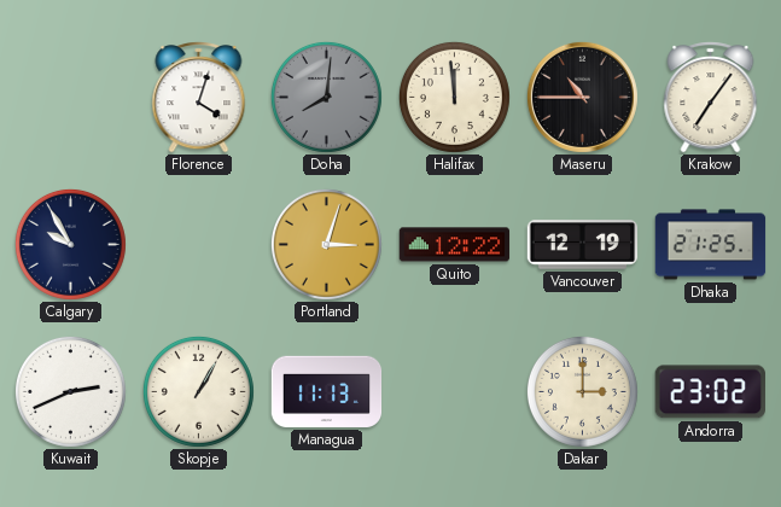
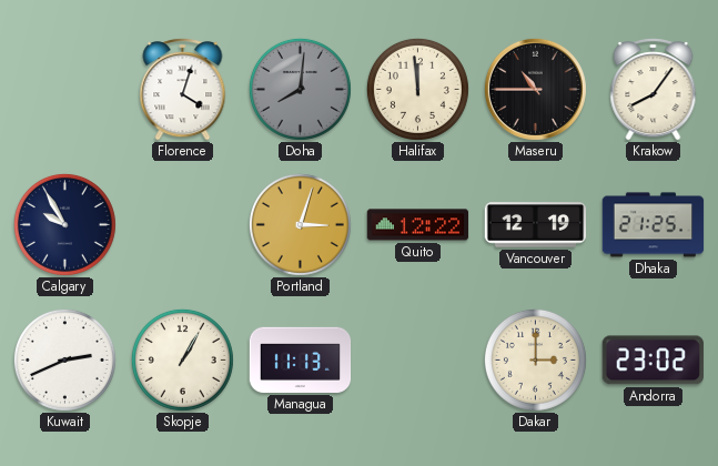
Krakow: 7:06 -> 8:06
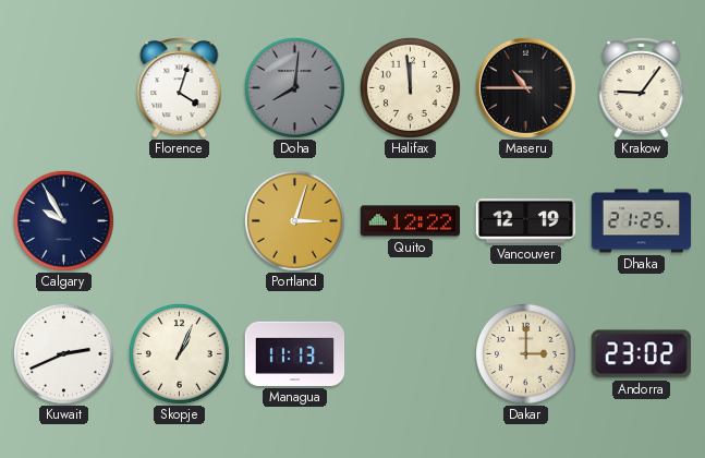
Krakow: 8:06 -> 9:06
Skopje: 1:05 -> 1:04
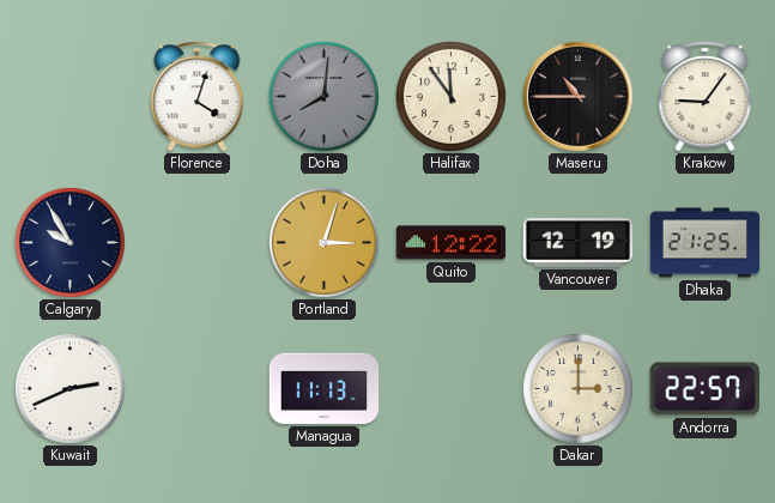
Halifax: 11:59 -> 11:54
Skopje: 1:04 -> none
Andorra: 23:02 -> 22:57
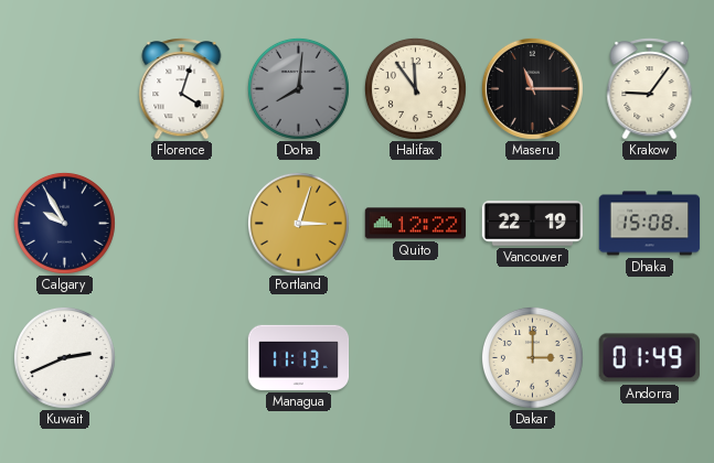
Maseru: 10:45 -> 11:15
Vancouver: 12:19 -> 22:19
Dhaka: 21:25 -> 15:08
Andorra: 22:57 -> 01:49
